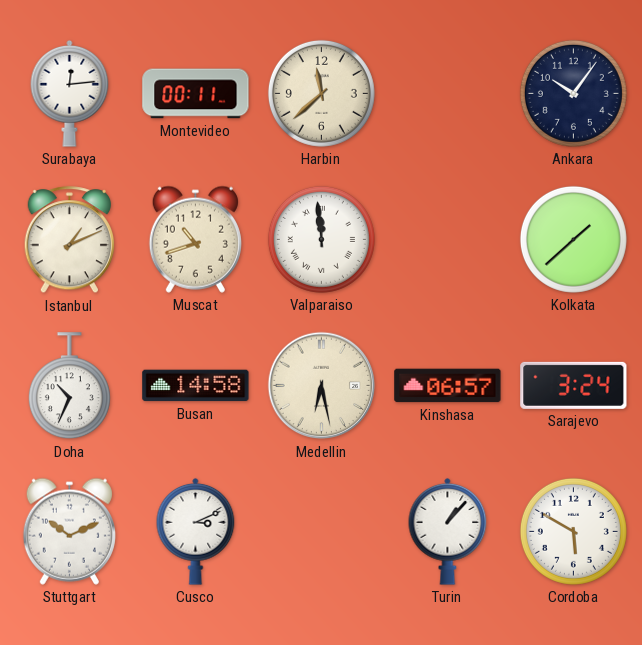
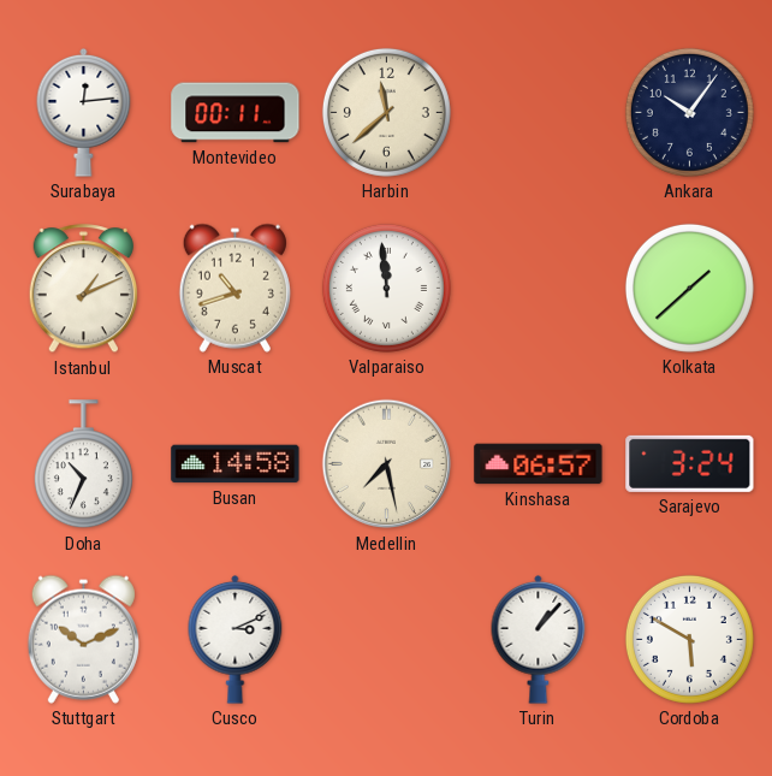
Medellin: 6:28 -> 7:28
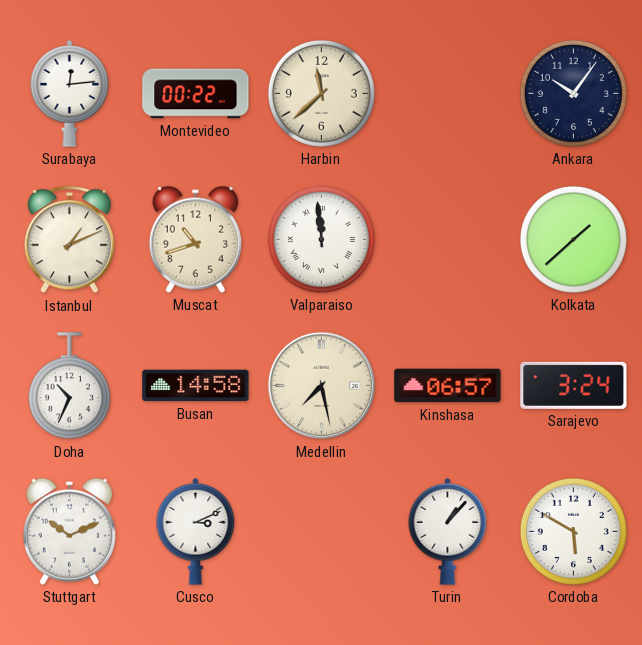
Montevideo: 00:11 -> 00:22
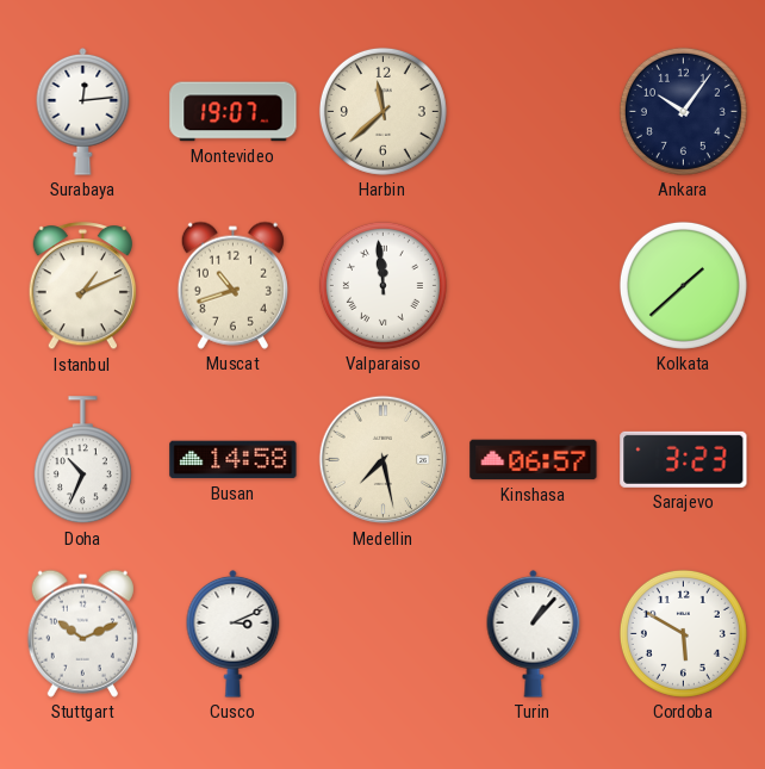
Montevideo: 00:22 -> 19:07
Sarajevo: 3:24 -> 3:23
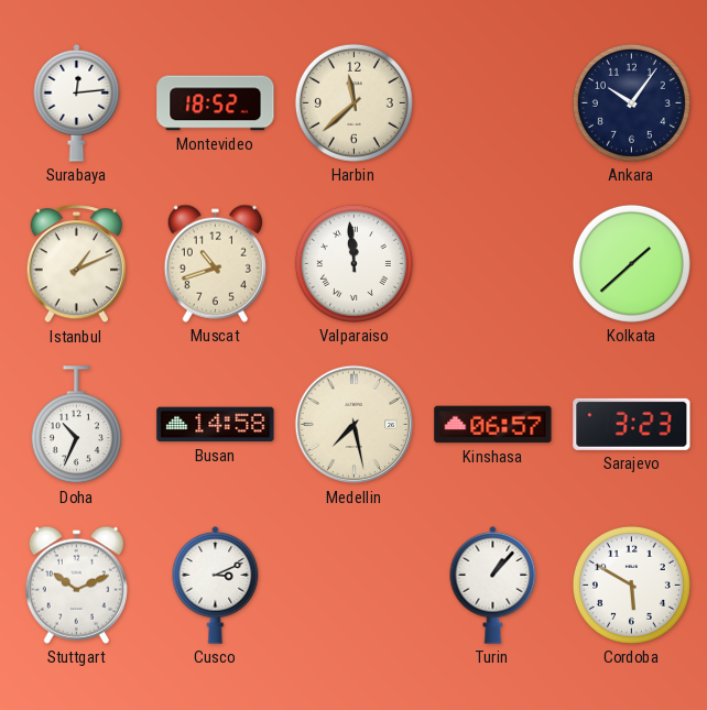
Montevideo: 19:07 -> 18:52
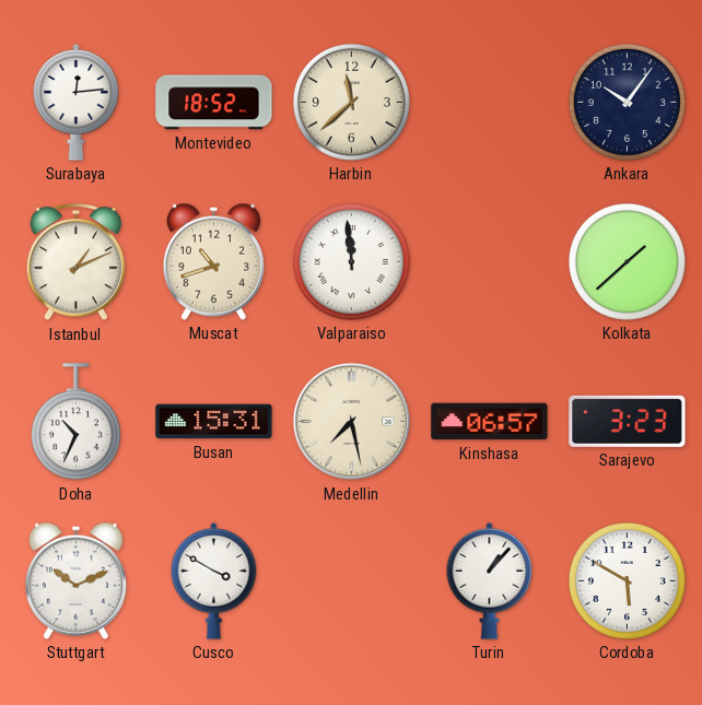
Busan: 14:58 -> 15:31
Cusco: 3:11 -> 3:50
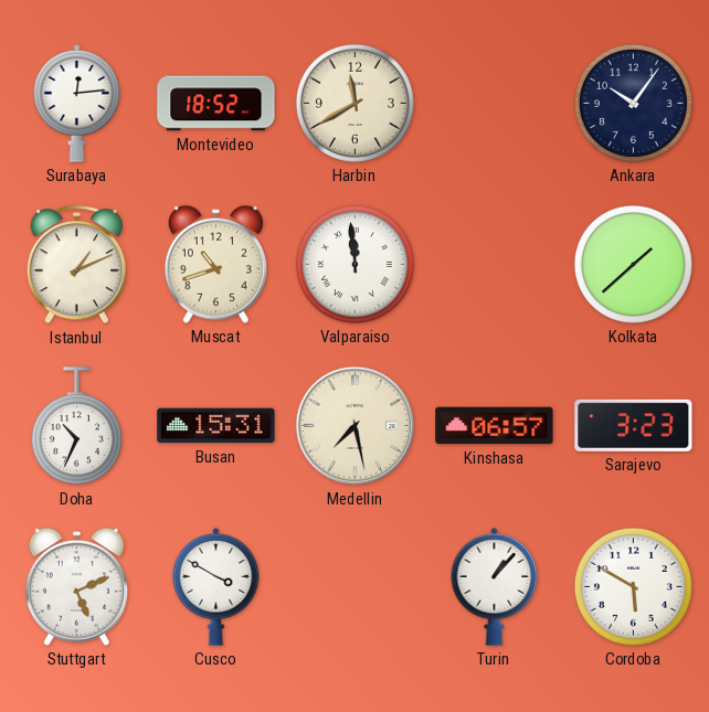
Harbin: 11:38 -> 11:40
Stuttgart: 10:11 -> 5:11
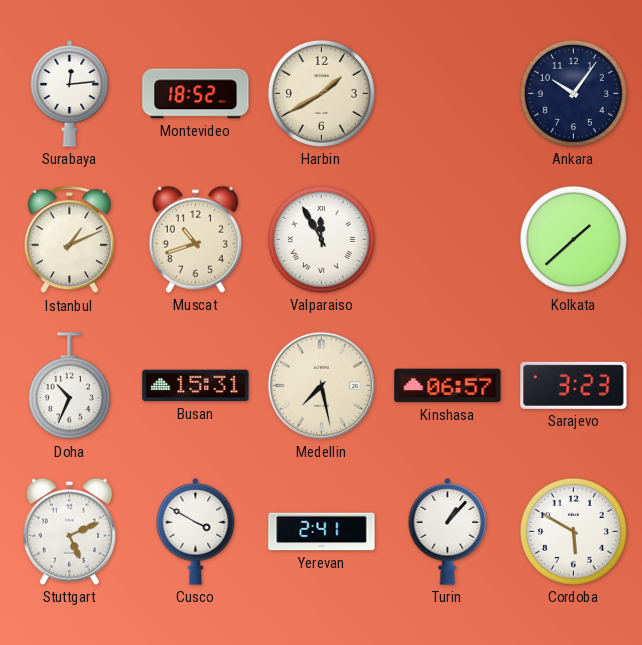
Harbin: 11:40 -> 1:40
Valparaiso: 11:59 -> 11:55
Yerevan: none -> 2:41
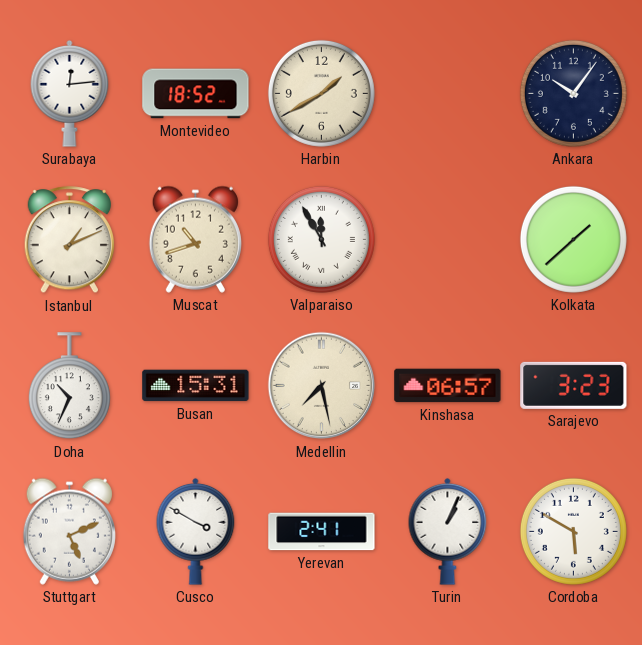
Turin: 1:07 -> 1:04
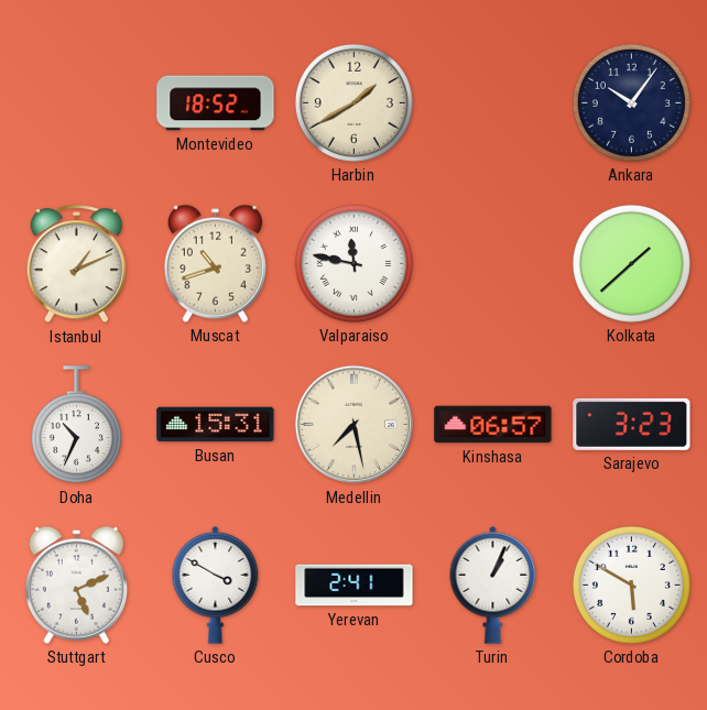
Surabaya: 12:14 -> none
Valparaiso: 11:55 -> 11:47
